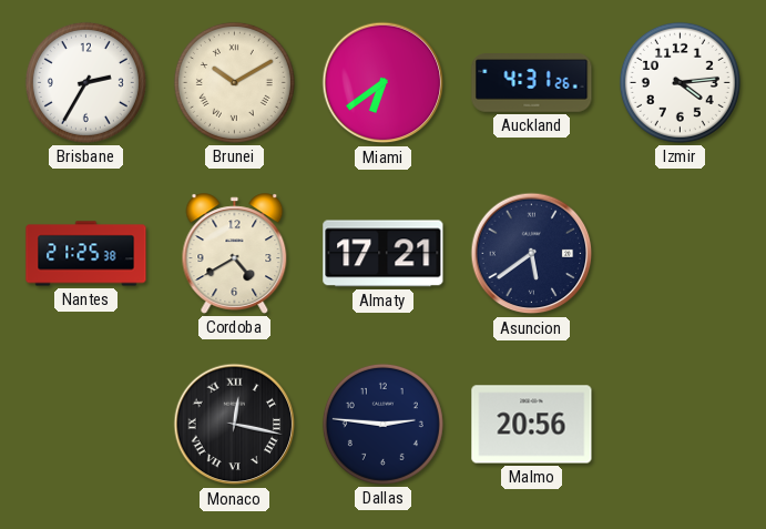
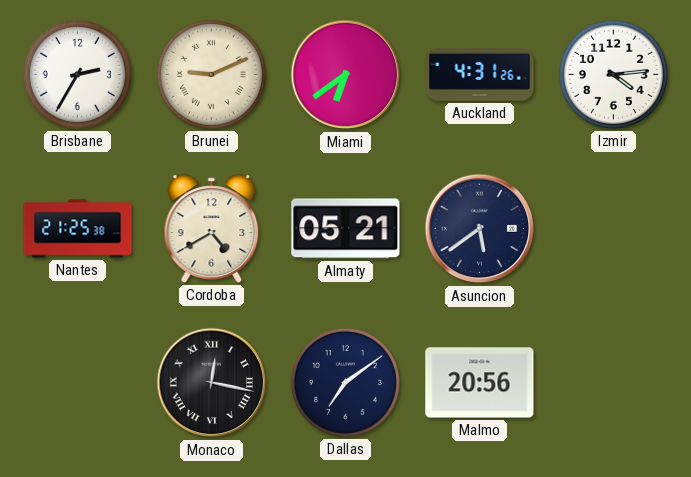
Brunei: 10:10 -> 9:11
Almaty: 17:21 -> 05:21
Dallas: 2:46 -> 7:09
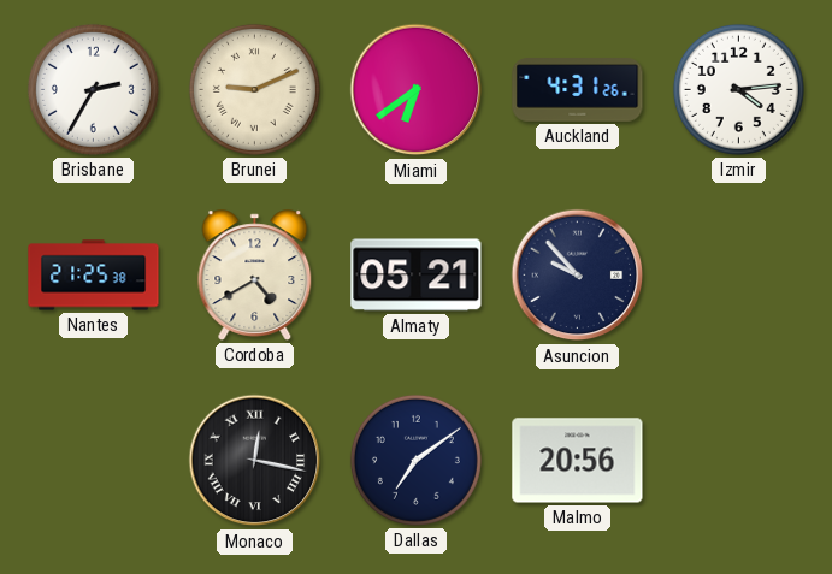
Asuncion: 5:39 -> 9:53
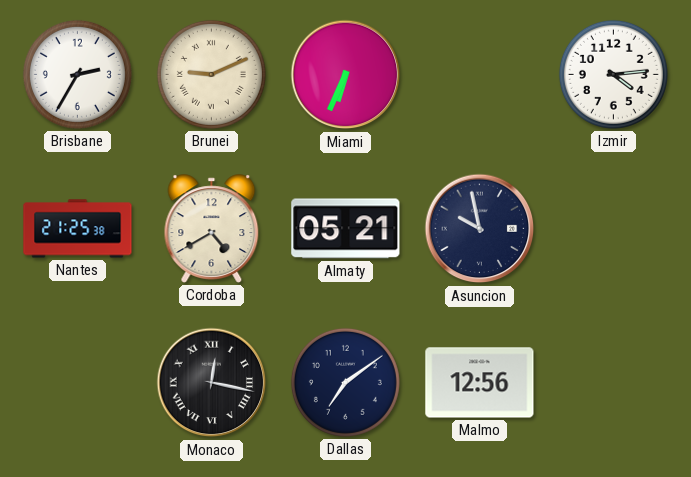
Miami: 6:39 -> 6:34
Auckland: 4:31 -> none
Asuncion: 9:53 -> 9:58
Malmo: 20:56 -> 12:56
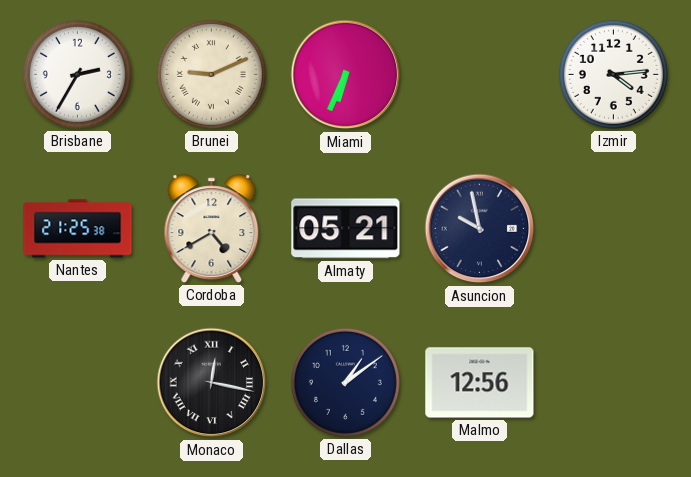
Dallas: 7:09 -> 1:09
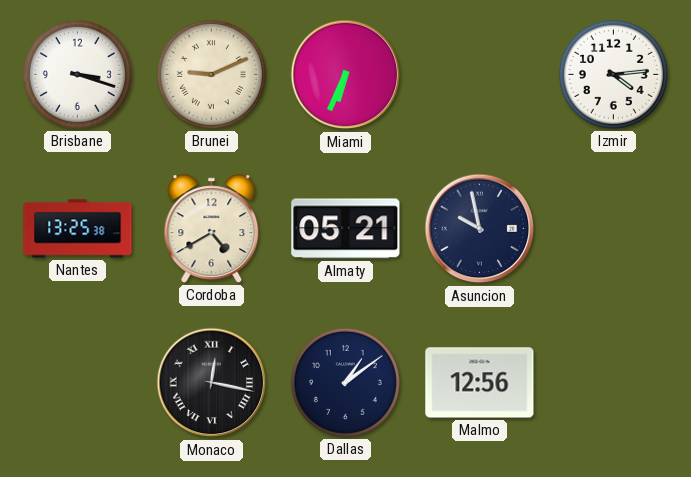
Brisbane: 2:35 -> 3:18
Nantes: 21:25 -> 13:25
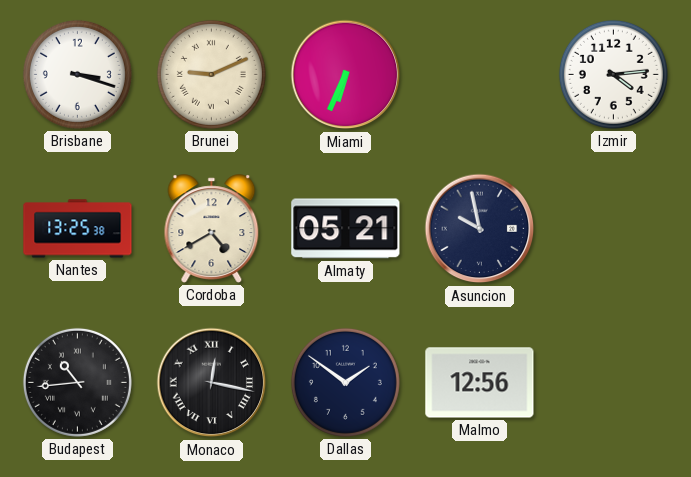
Budapest: none -> 10:44
Dallas: 1:09 -> 1:51
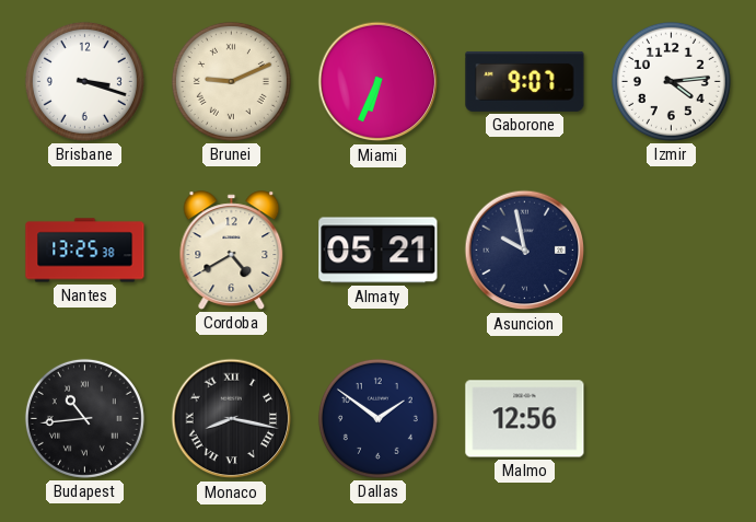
Gaborone: none -> 9:07
Monaco: 12:17 -> 8:17
